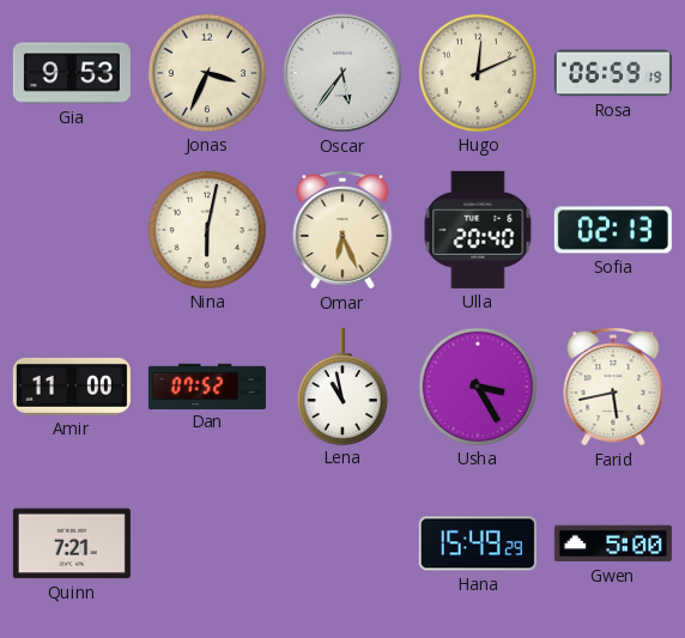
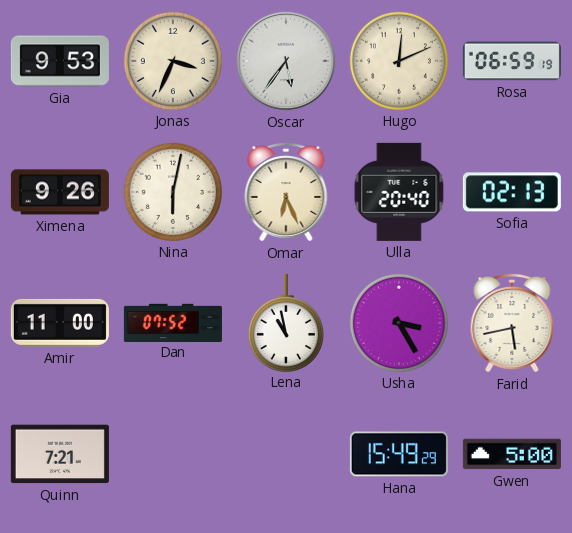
Ximena: none -> 9:26
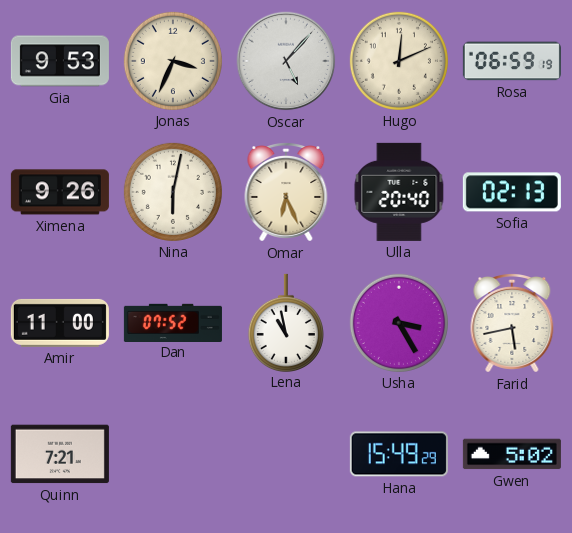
Oscar: 5:36 -> 5:07
Gwen: 5:00 -> 5:02
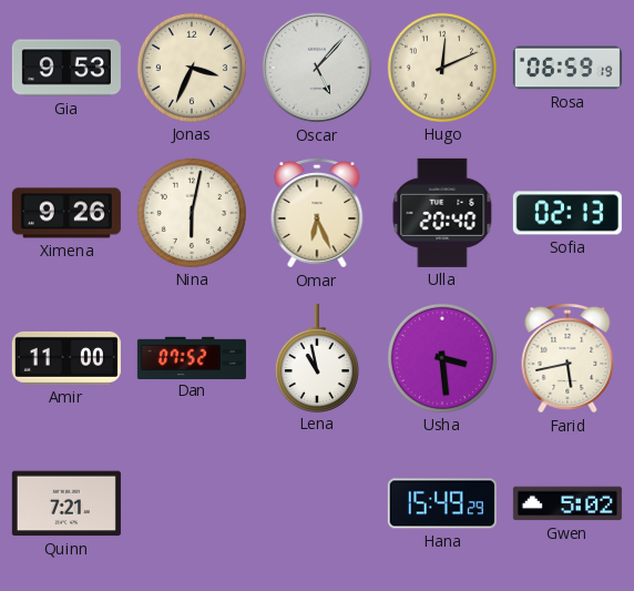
Usha: 3:25 -> 3:29
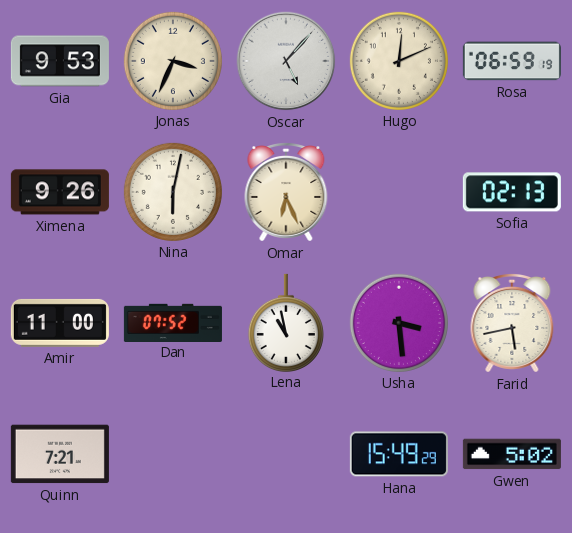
Ulla: 20:40 -> none
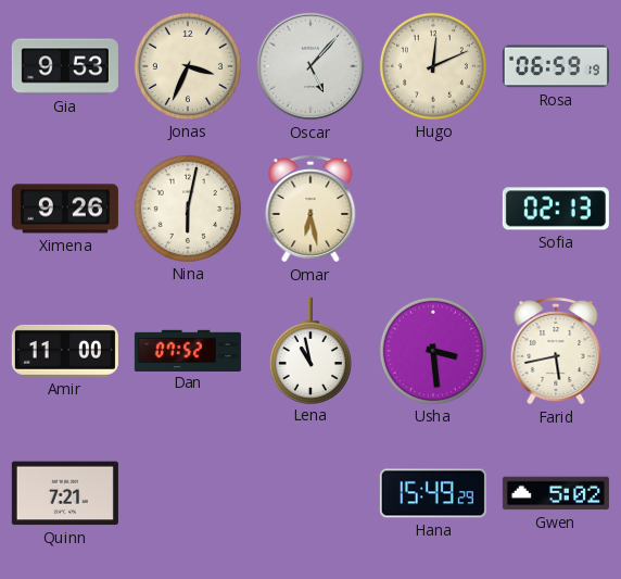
Omar: 6:26 -> 6:28
